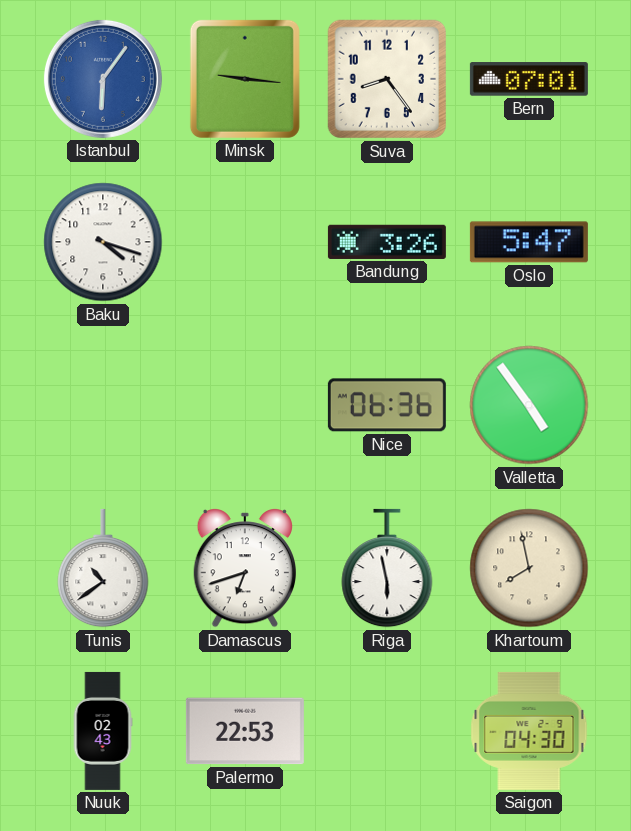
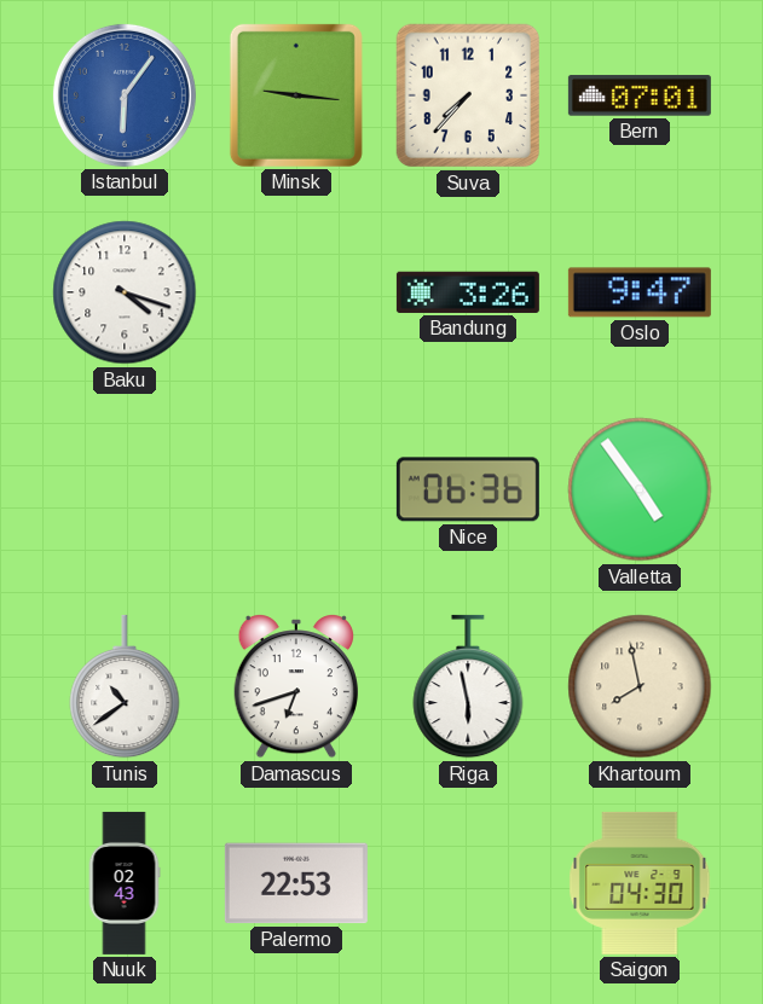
Suva: 8:24 -> 7:37
Oslo: 5:47 -> 9:47
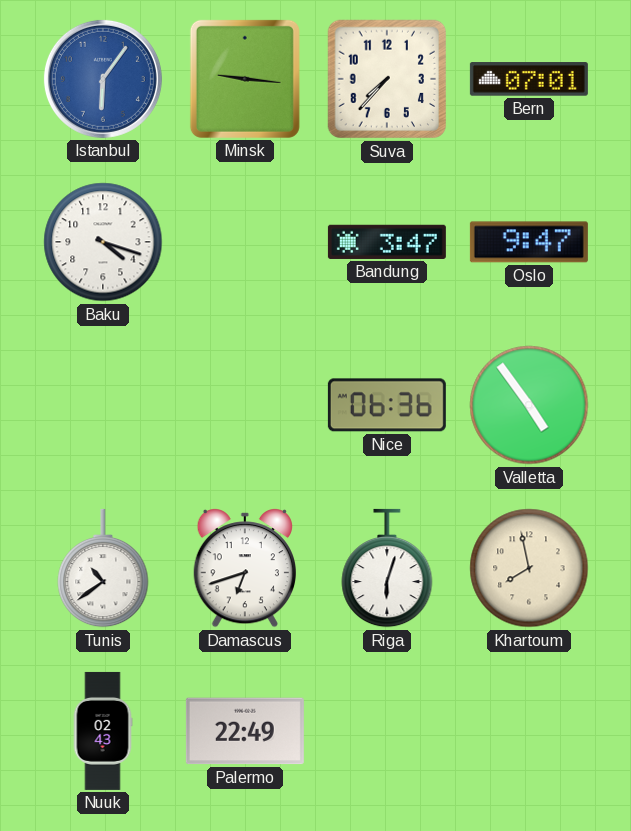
Bandung: 3:26 -> 3:47
Riga: 5:58 -> 6:03
Palermo: 22:53 -> 22:49
Saigon: 04:30 -> none
